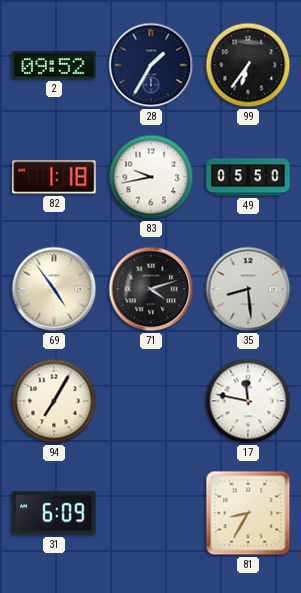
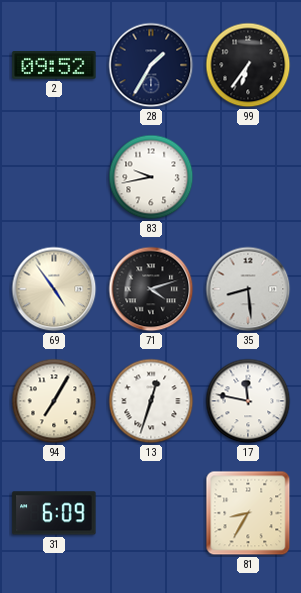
82: 1:18 -> none
49: 05:50 -> none
13: none -> 12:33
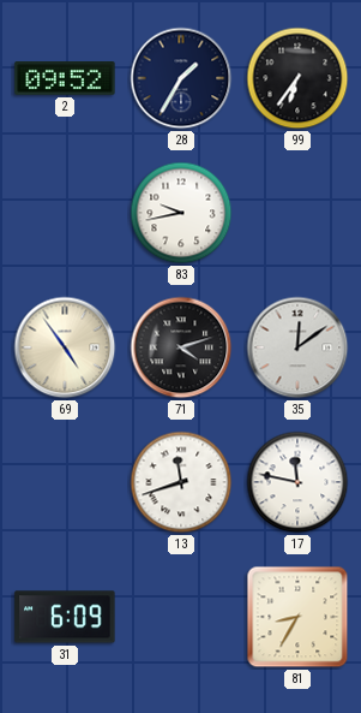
35: 8:29 -> 12:09
94: 7:05 -> none
13: 12:33 -> 11:42
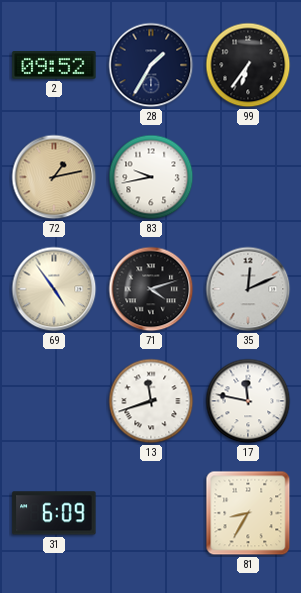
72: none -> 1:13
35: 12:09 -> 12:11
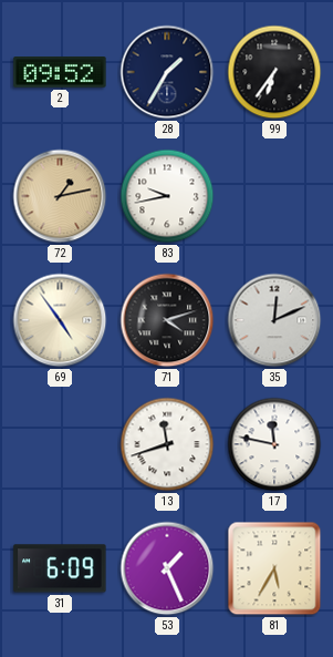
53: none -> 1:26
81: 8:35 -> 5:35
